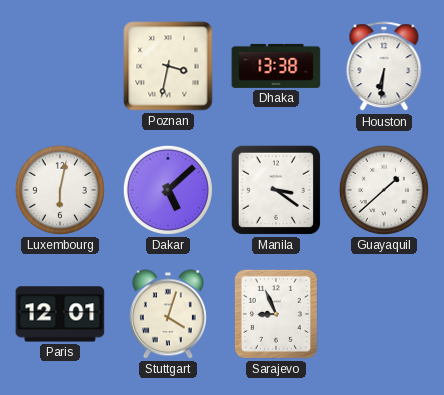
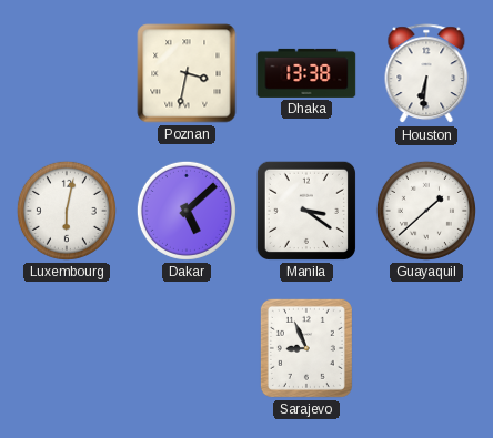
Paris: 12:01 -> none
Stuttgart: 4:03 -> none
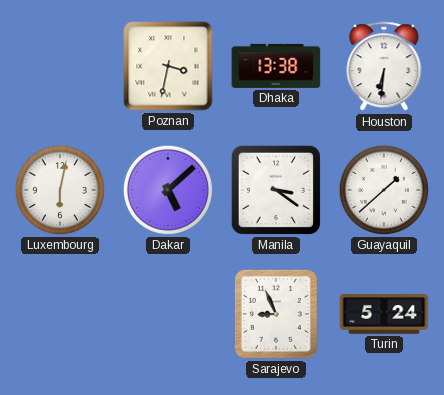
Turin: none -> 5:24
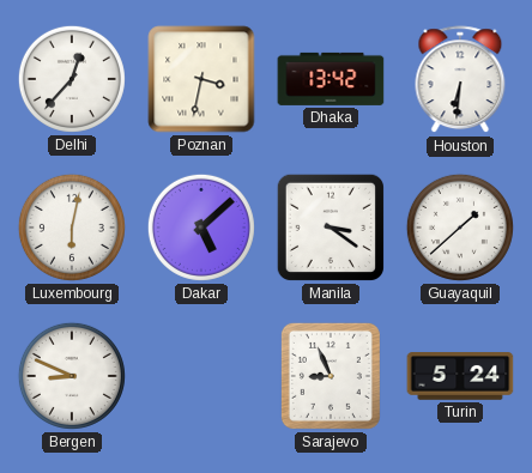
Delhi: none -> 12:37
Dhaka: 13:38 -> 13:42
Bergen: none -> 8:49
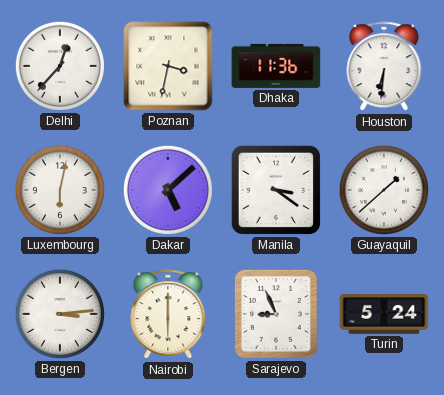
Dhaka: 13:42 -> 11:36
Bergen: 8:49 -> 3:14
Nairobi: none -> 6:00
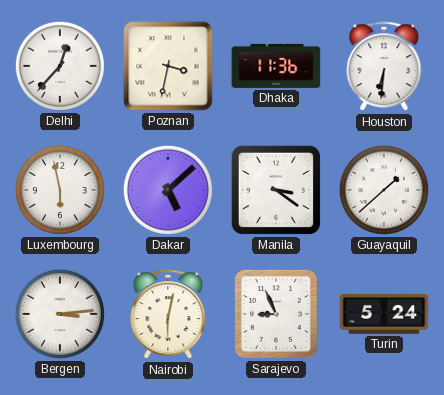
Luxembourg: 6:02 -> 5:58
Nairobi: 6:00 -> 6:02
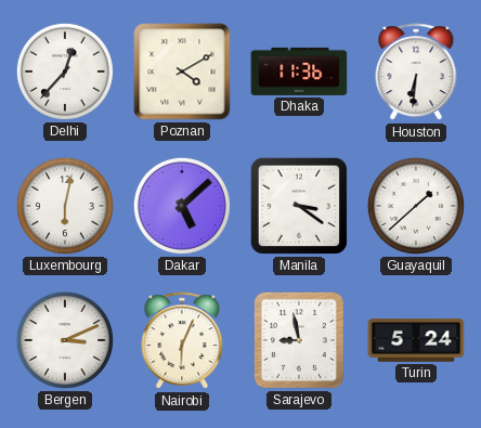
Poznan: 3:32 -> 4:10
Luxembourg: 5:58 -> 6:02
Bergen: 3:14 -> 3:11
Nairobi: 6:02 -> 6:04
Sarajevo: 8:56 -> 8:58
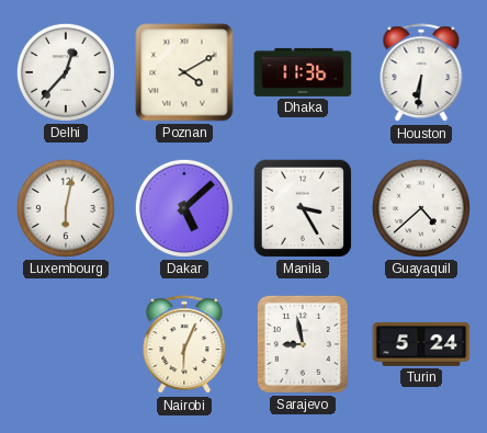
Manila: 3:21 -> 3:25
Guayaquil: 1:38 -> 4:38
Bergen: 3:11 -> none
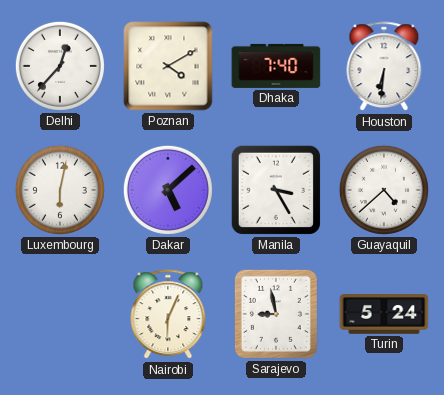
Dhaka: 11:36 -> 7:40
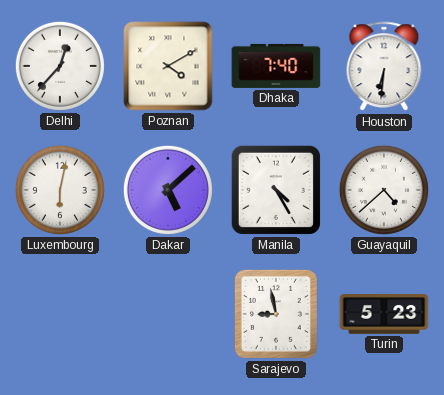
Manila: 3:25 -> 4:25
Nairobi: 6:04 -> none
Turin: 5:24 -> 5:23
